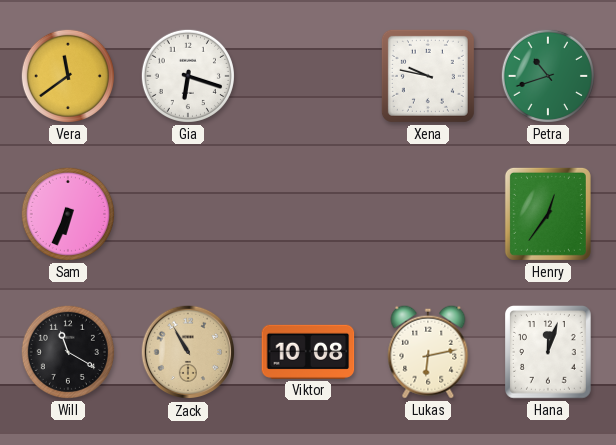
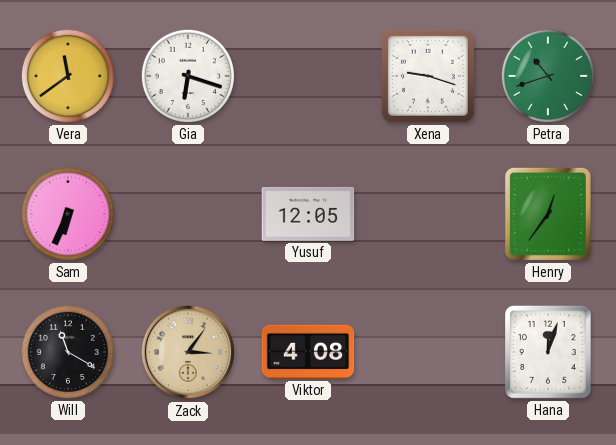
Xena: 9:47 -> 9:18
Yusuf: none -> 12:05
Zack: 10:55 -> 3:06
Viktor: 10:08 -> 4:08
Lukas: 6:13 -> none
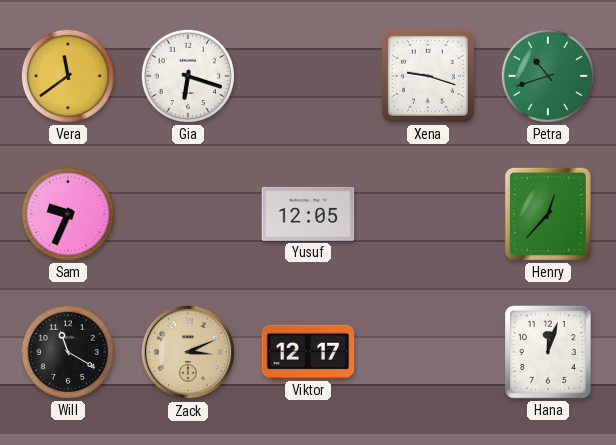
Sam: 6:34 -> 9:34
Henry: 12:36 -> 12:37
Zack: 3:06 -> 3:11
Viktor: 4:08 -> 12:17
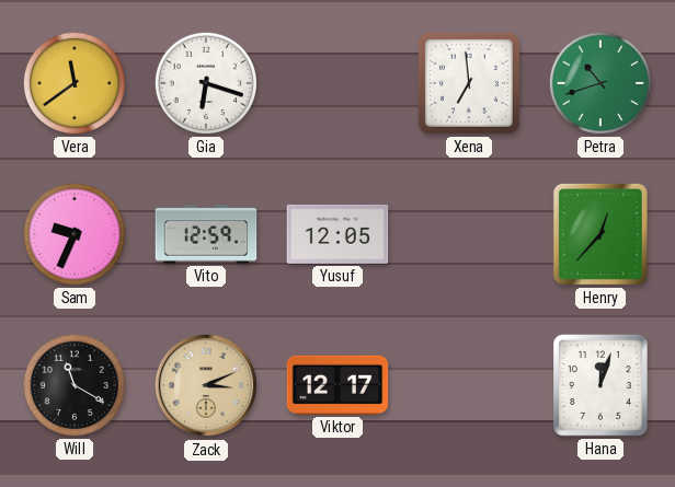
Xena: 9:18 -> 6:59
Vito: none -> 12:59
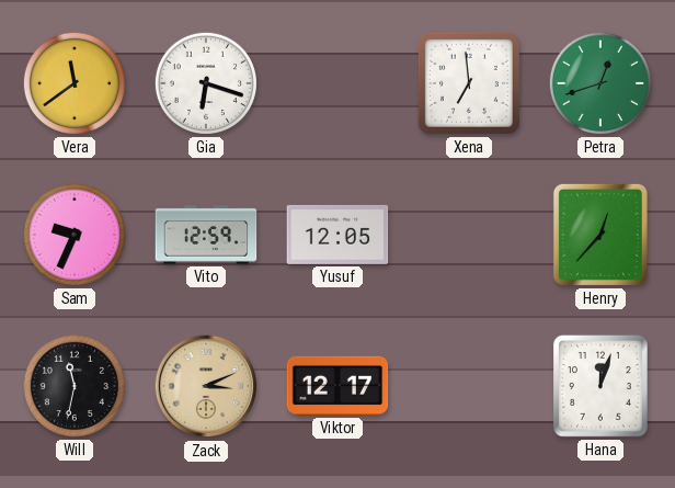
Petra: 10:42 -> 12:42
Will: 11:20 -> 11:32
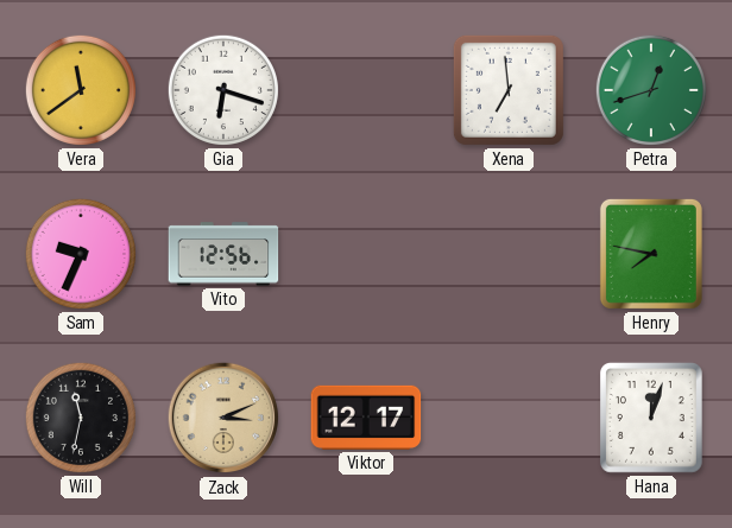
Vito: 12:59 -> 12:56
Yusuf: 12:05 -> none
Henry: 12:37 -> 7:47
